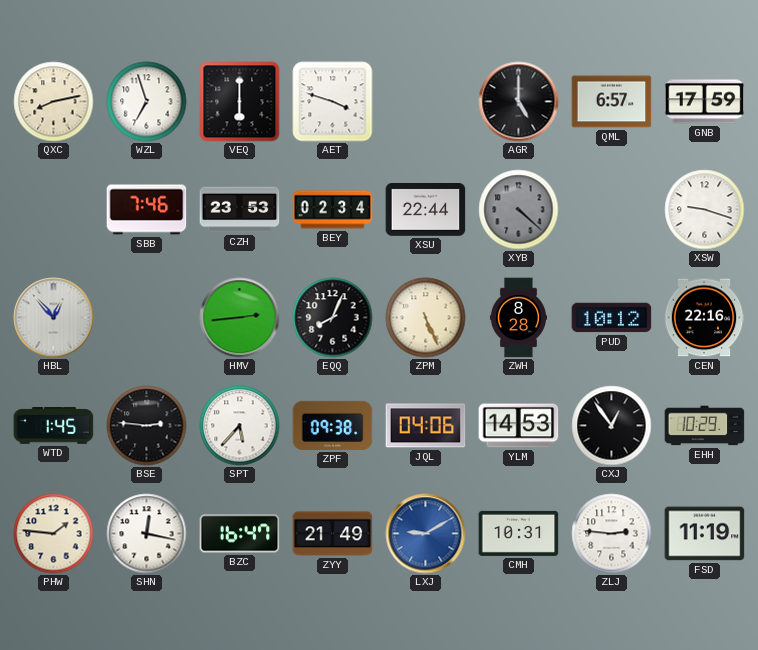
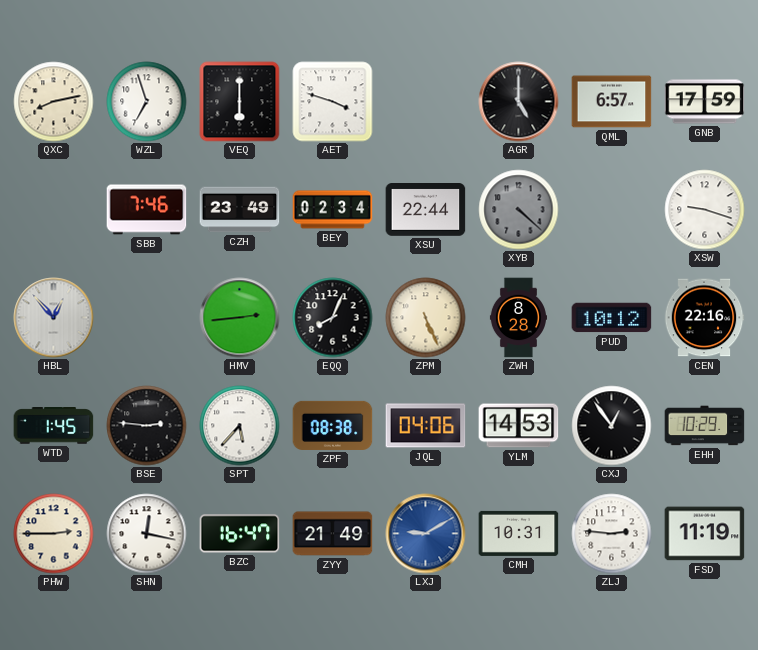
CZH: 23:53 -> 23:49
ZPF: 09:38 -> 08:38
PHW: 1:46 -> 2:45
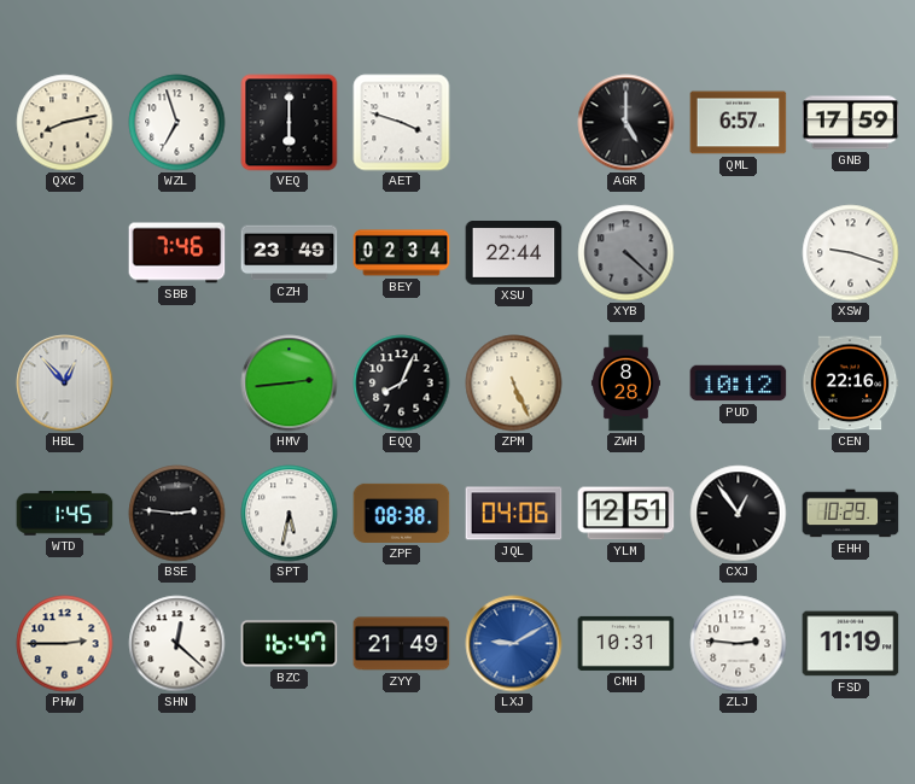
SPT: 5:37 -> 5:32
YLM: 14:53 -> 12:51
SHN: 12:17 -> 12:22
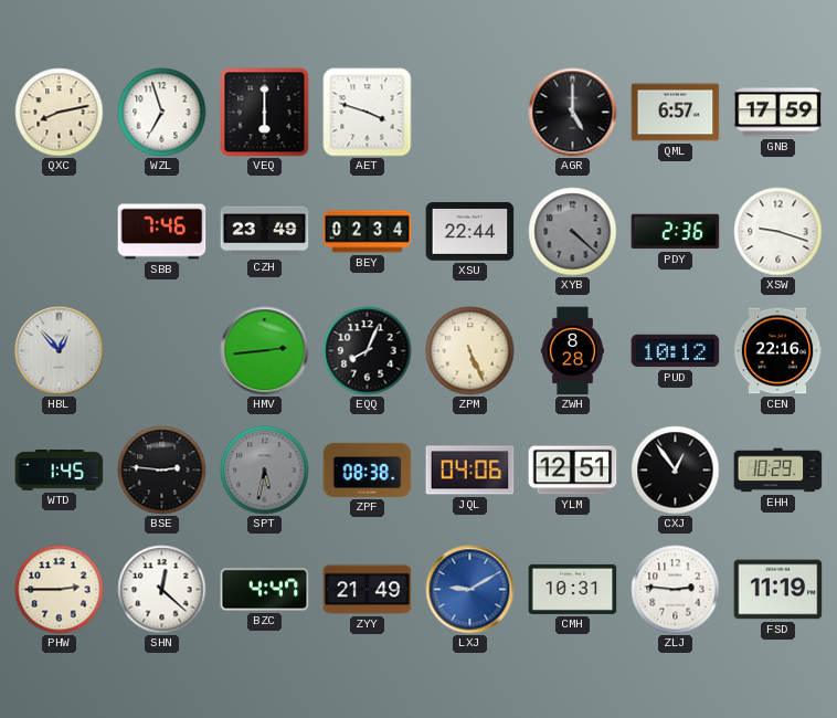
PDY: none -> 2:36
SPT dial: white -> grey
BZC: 16:47 -> 4:47
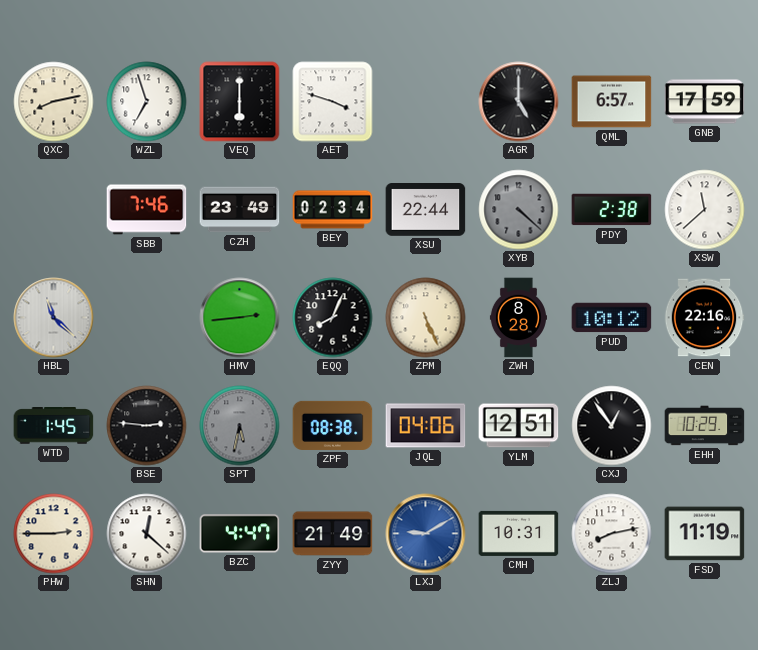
PDY: 2:36 -> 2:38
XSW: 9:18 -> 11:38
HBL: 12:53 -> 11:22
ZLJ: 2:46 -> 8:13
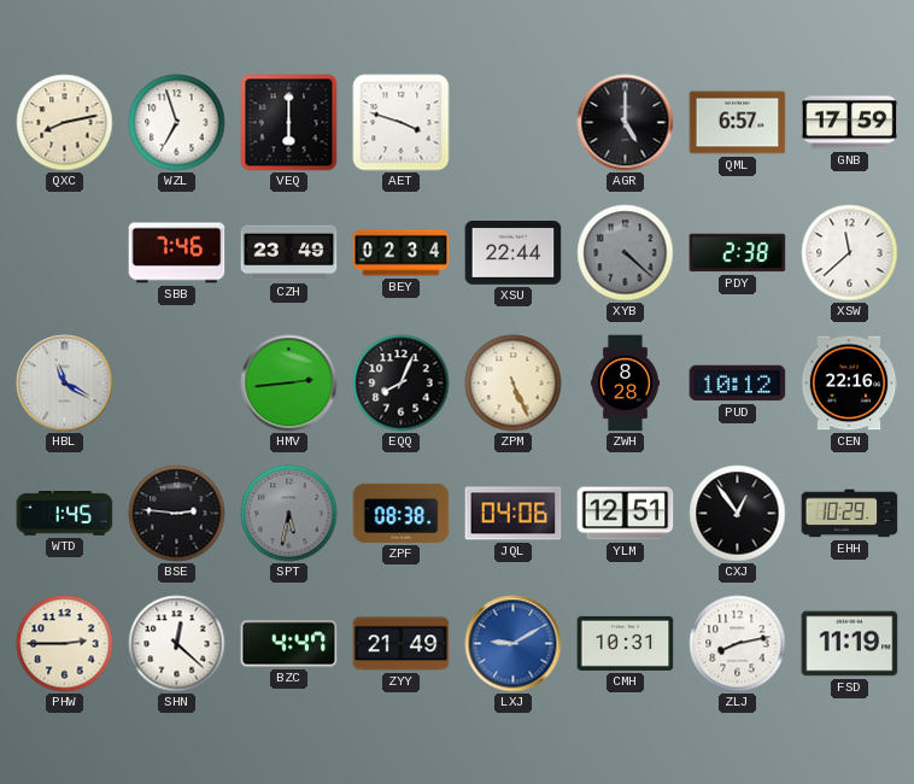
HBL: 11:22 -> 11:20
